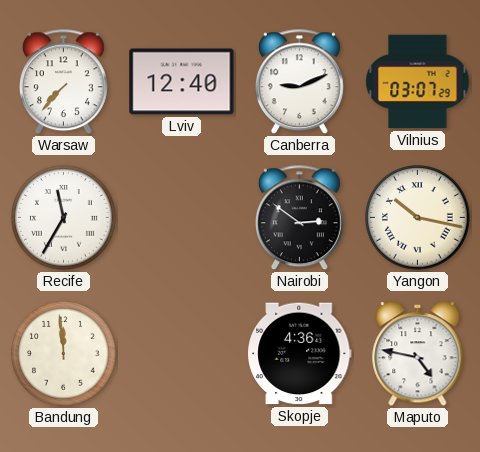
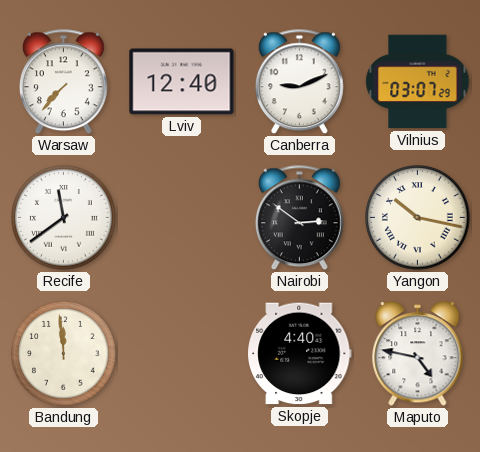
Recife: 11:35 -> 11:39
Skopje: 4:36 -> 4:40
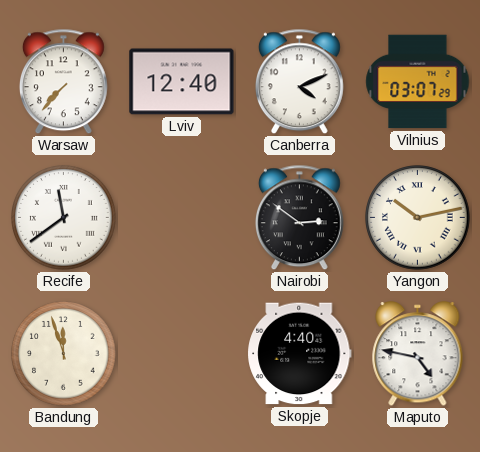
Canberra: 9:11 -> 4:11
Yangon: 10:17 -> 10:13
Bandung: 11:59 -> 11:57
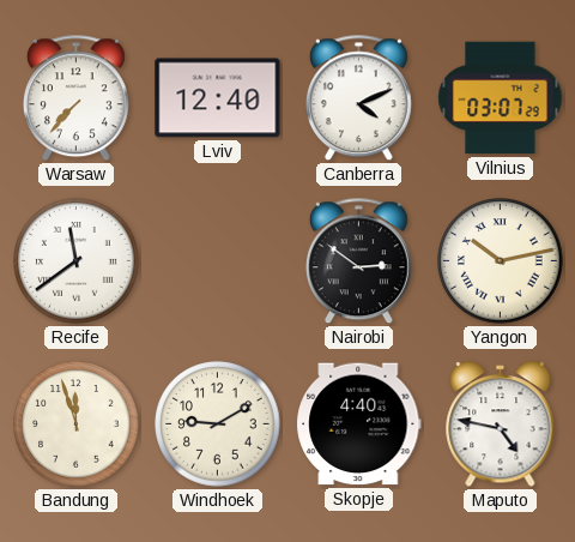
Windhoek: none -> 9:10
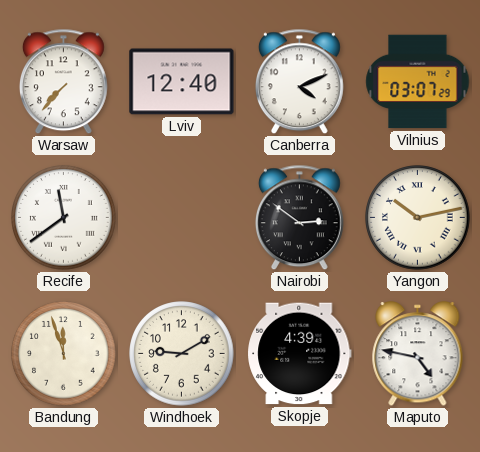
Skopje: 4:40 -> 4:39
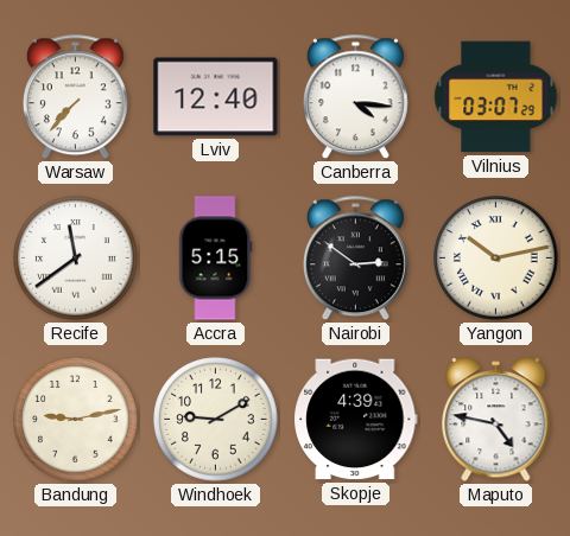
Canberra: 4:11 -> 4:16
Accra: none -> 5:15
Bandung: 11:57 -> 9:13
